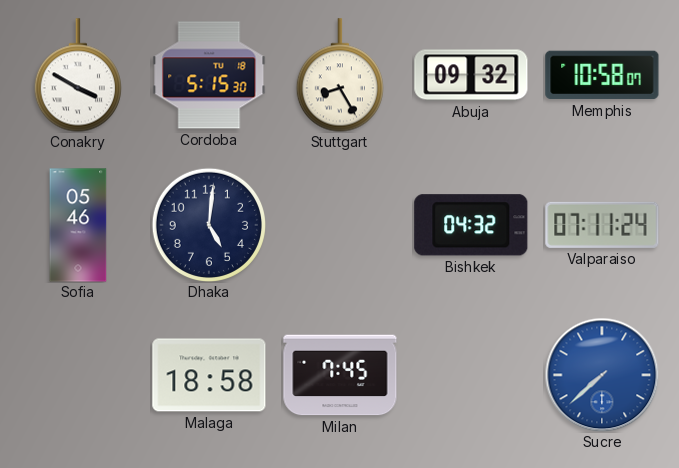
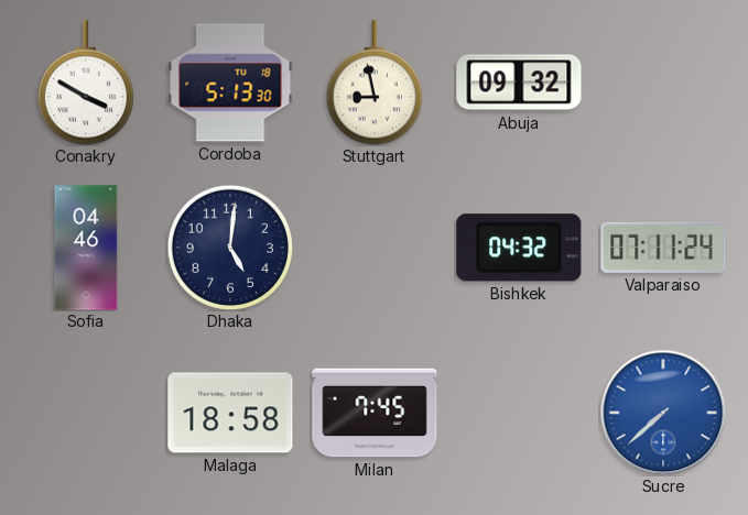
Cordoba: 5:15 -> 5:13
Stuttgart: 8:25 -> 8:58
Memphis: 10:58 -> none
Sofia: 05:46 -> 04:46
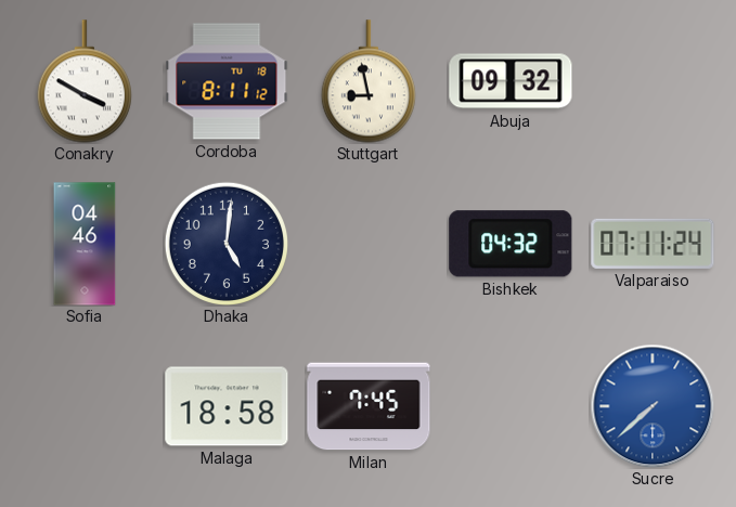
Cordoba: 5:13 -> 8:11
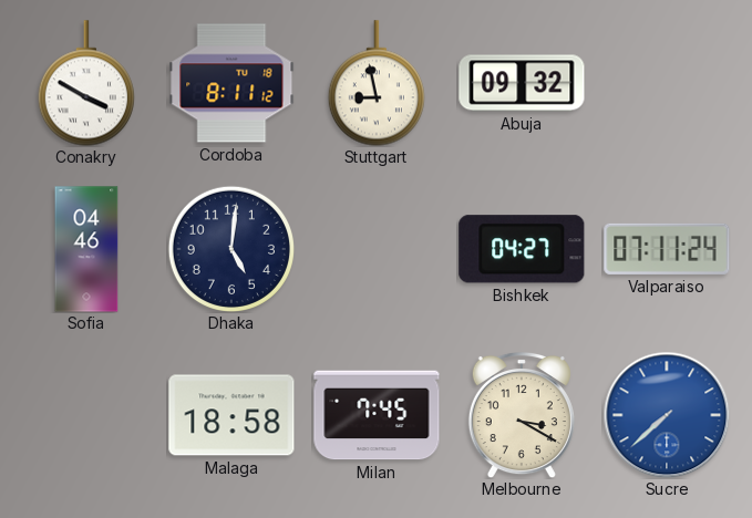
Bishkek: 04:32 -> 04:27
Melbourne: none -> 3:20
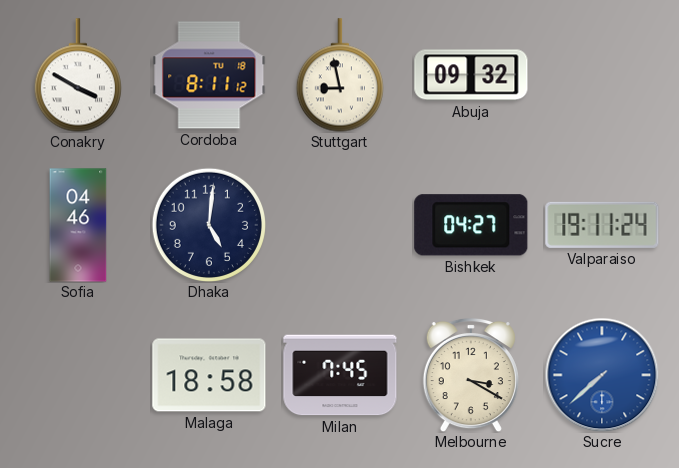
Valparaiso: 07:11 -> 19:11
